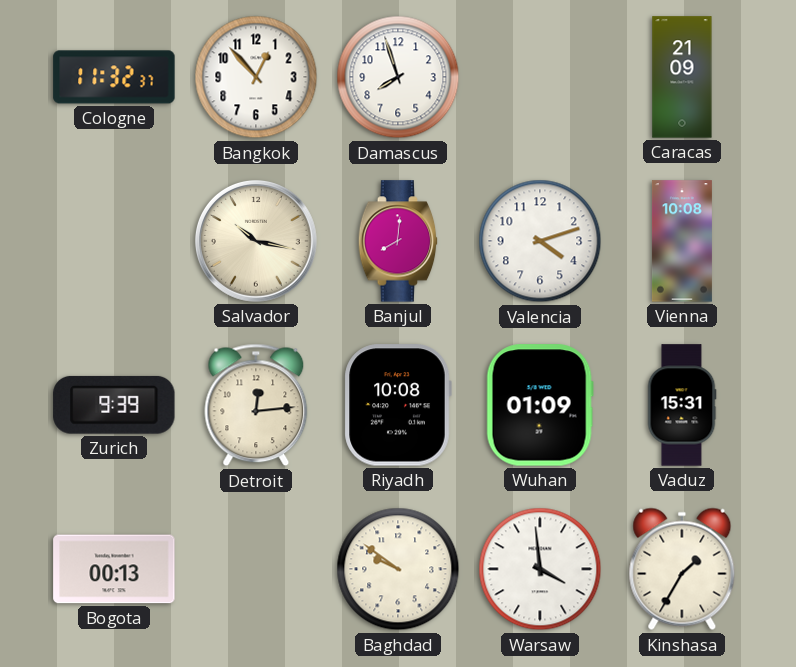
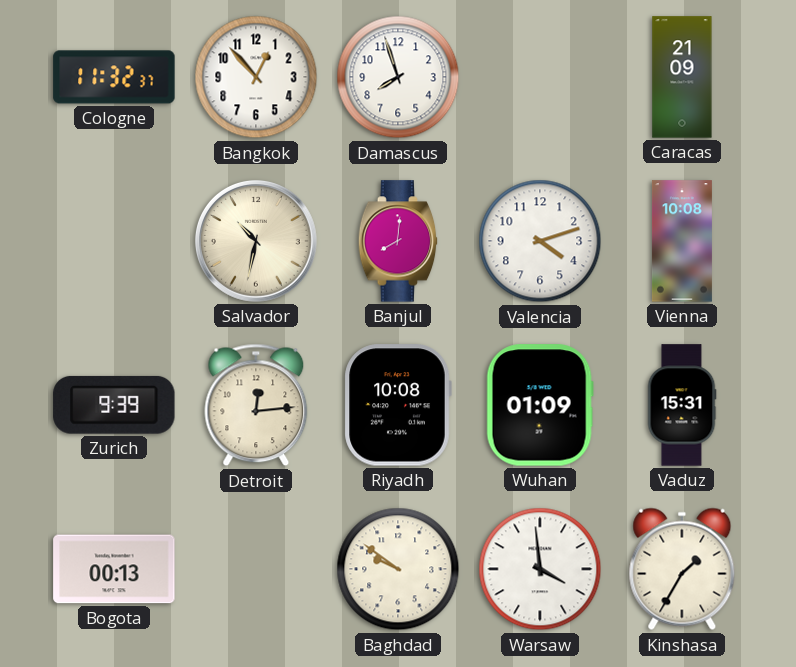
Salvador: 10:17 -> 10:32
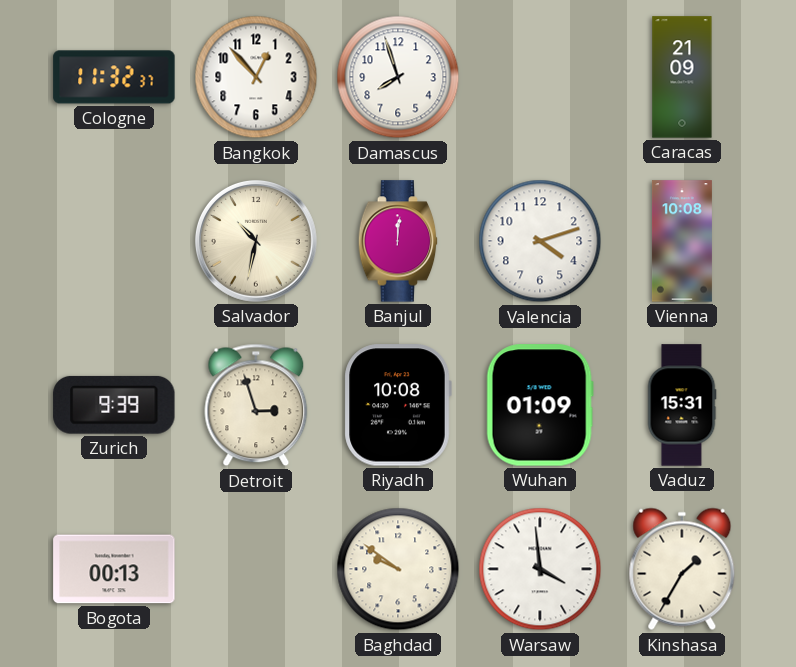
Banjul: 8:01 -> 12:01
Detroit: 12:14 -> 2:57
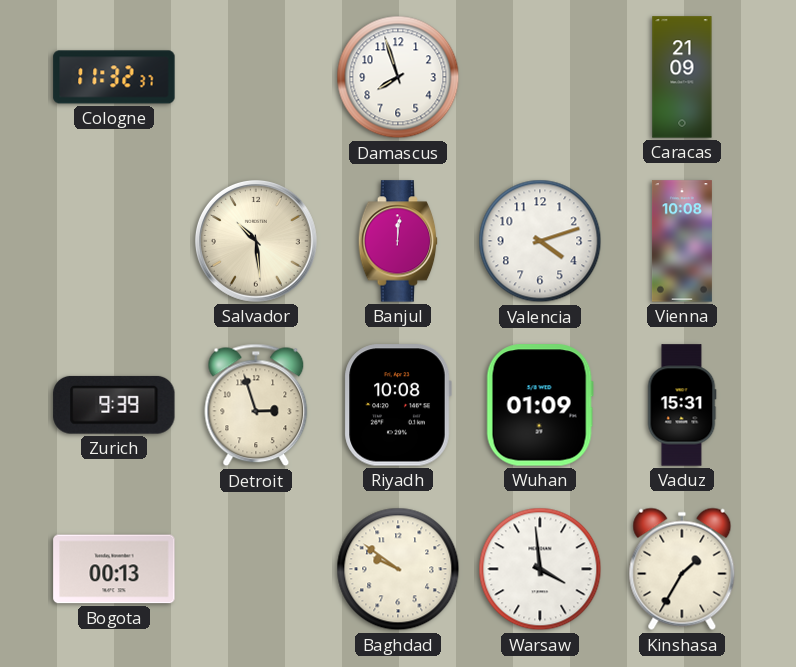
Bangkok: 12:53 -> none
Salvador: 10:32 -> 10:29
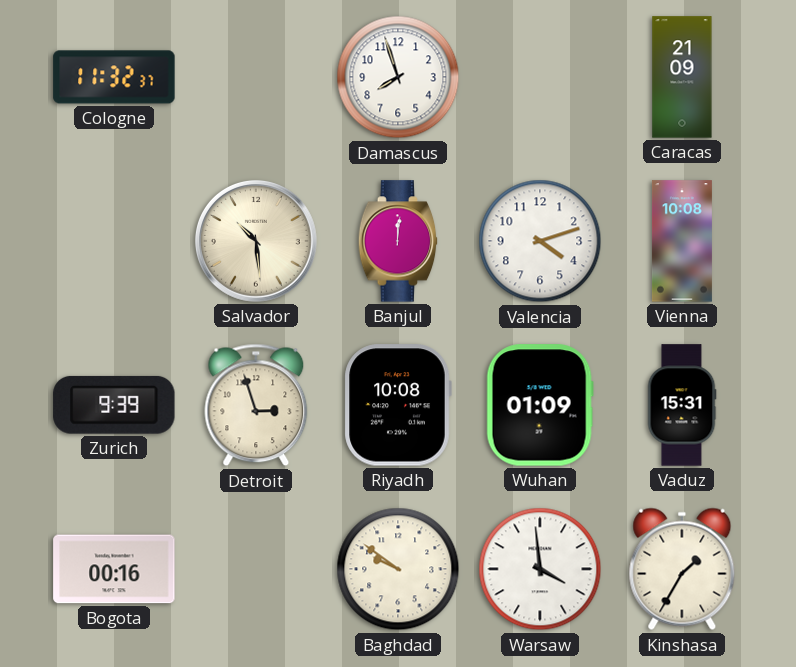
Bogota: 00:13 -> 00:16
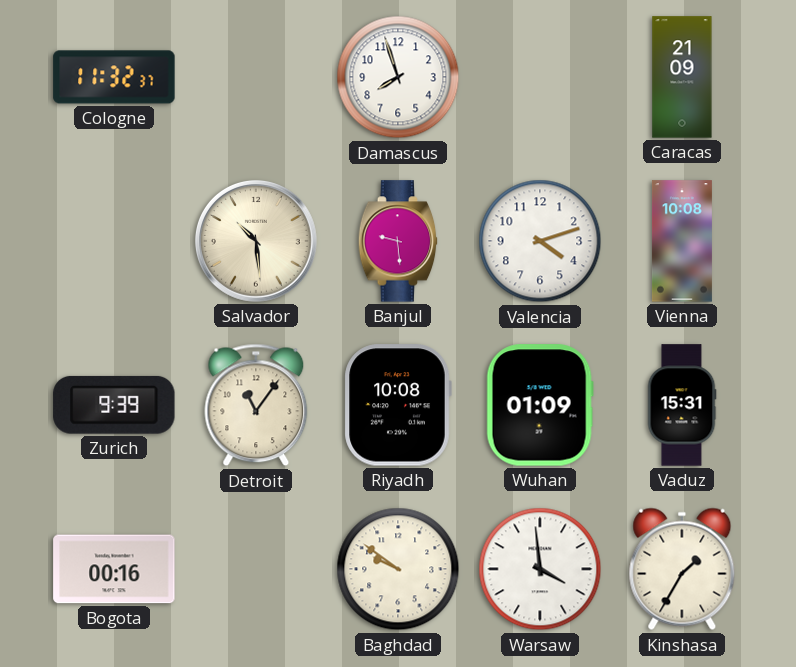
Banjul: 12:01 -> 9:29
Detroit: 2:57 -> 11:06
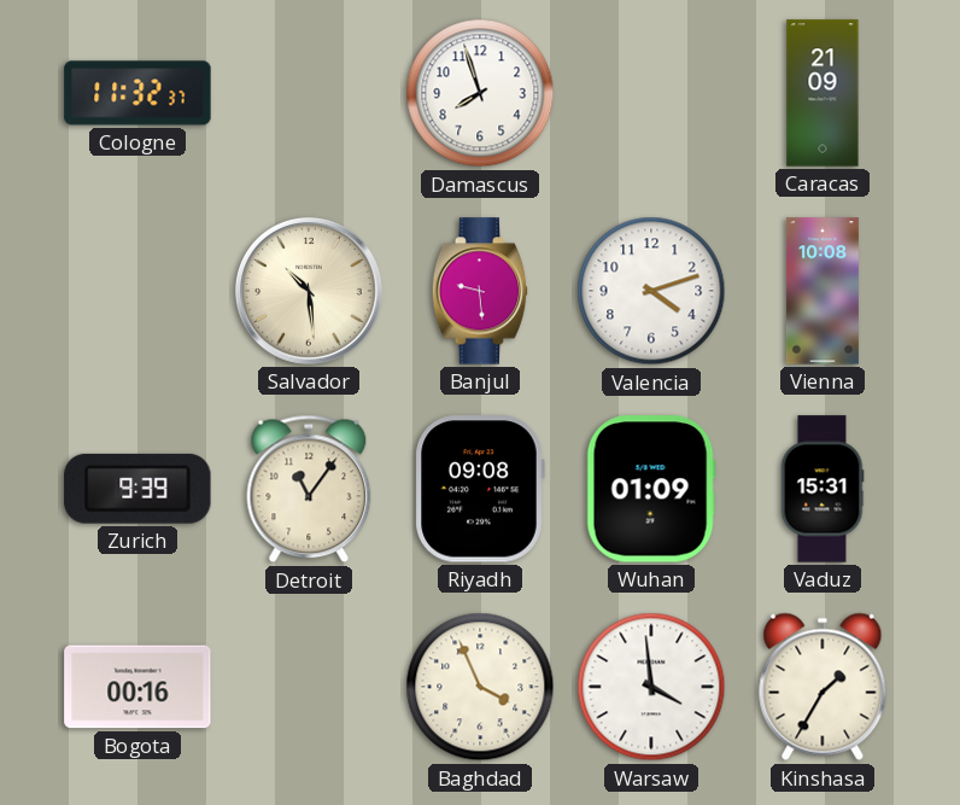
Riyadh: 10:08 -> 09:08
Baghdad: 9:51 -> 3:56
